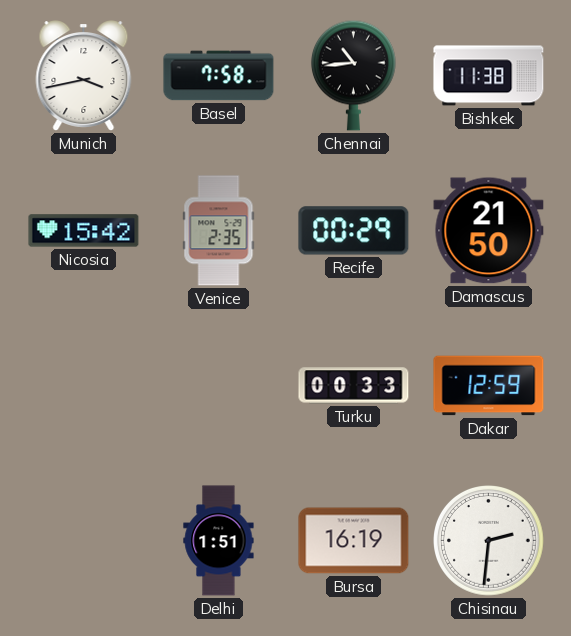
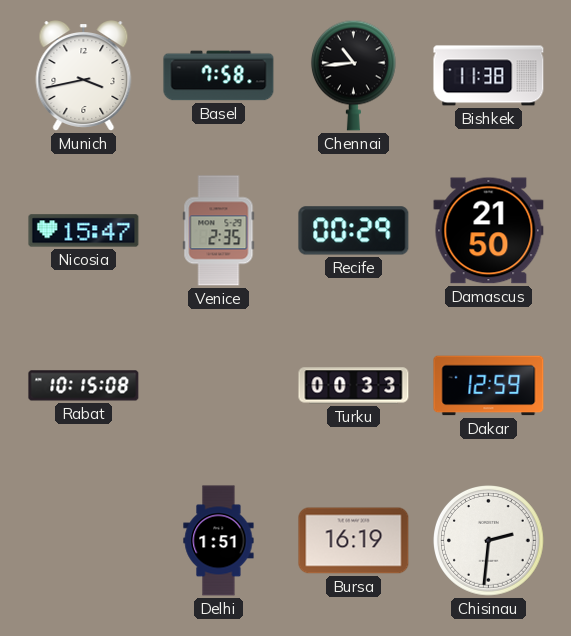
Nicosia: 15:42 -> 15:47
Rabat: none -> 10:15
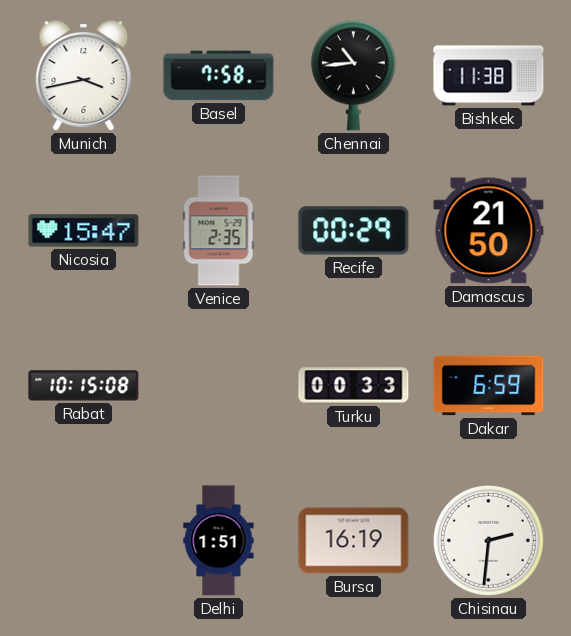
Dakar: 12:59 -> 6:59
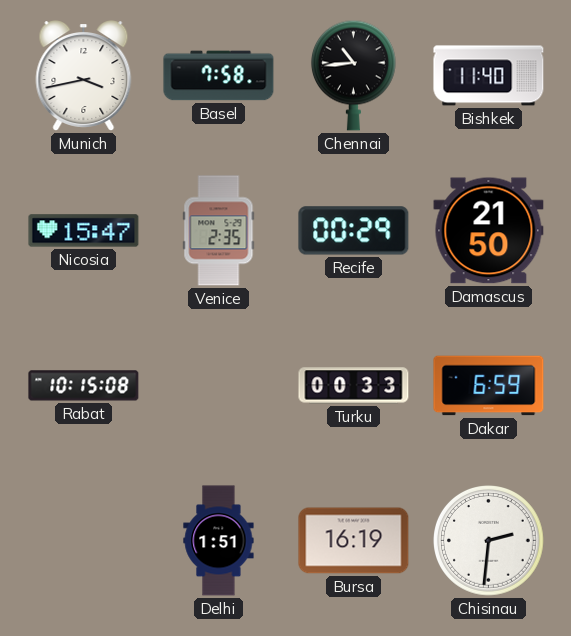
Bishkek: 11:38 -> 11:40
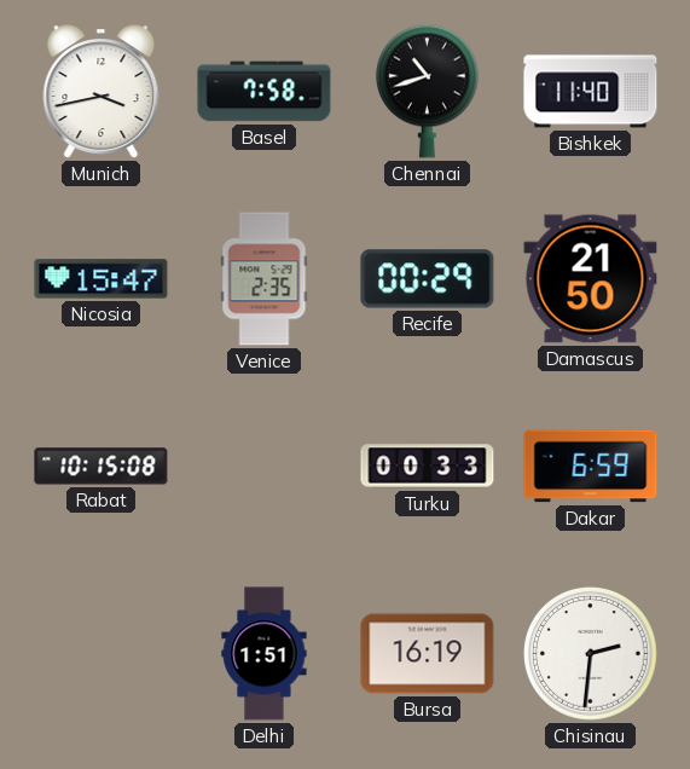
Chennai: 10:44 -> 10:42
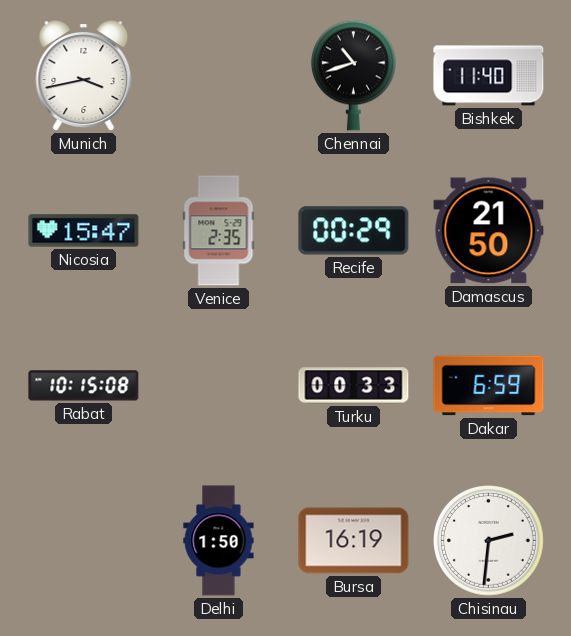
Basel: 7:58 -> none
Delhi: 1:51 -> 1:50
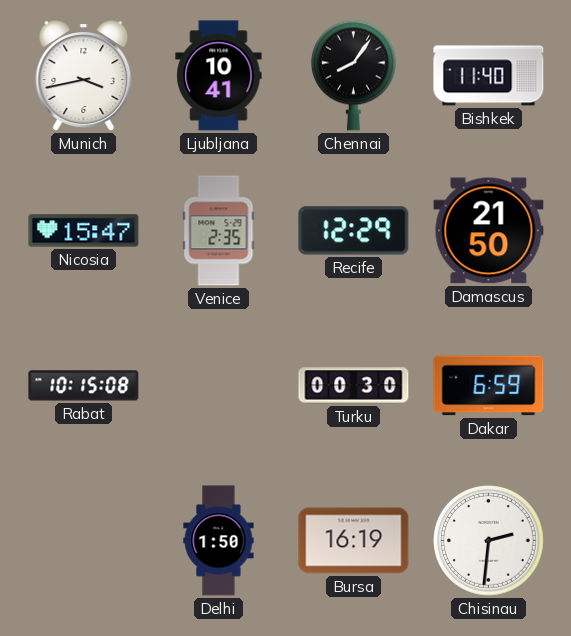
Ljubljana: none -> 10:41
Chennai: 10:42 -> 8:06
Recife: 00:29 -> 12:29
Turku: 00:33 -> 00:30
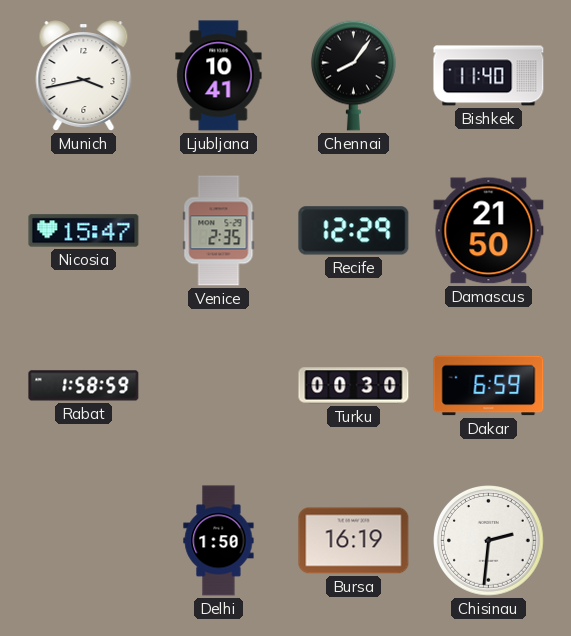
Rabat: 10:15 -> 1:58
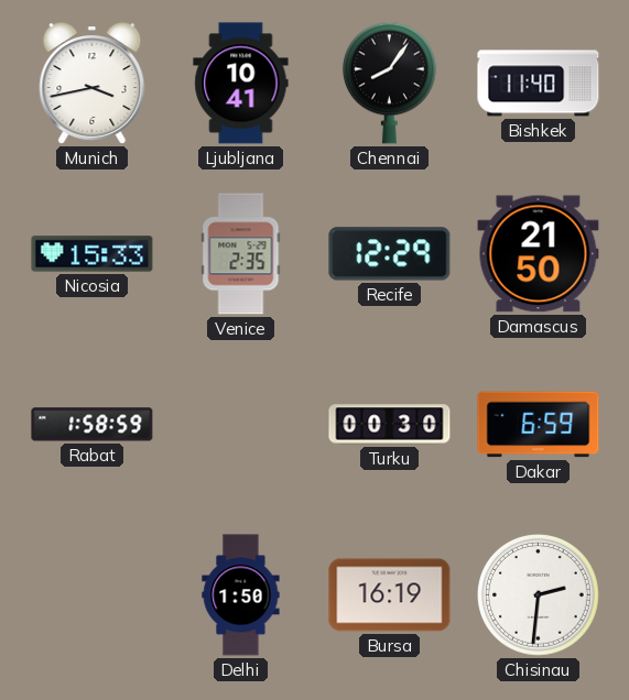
Nicosia: 15:47 -> 15:33
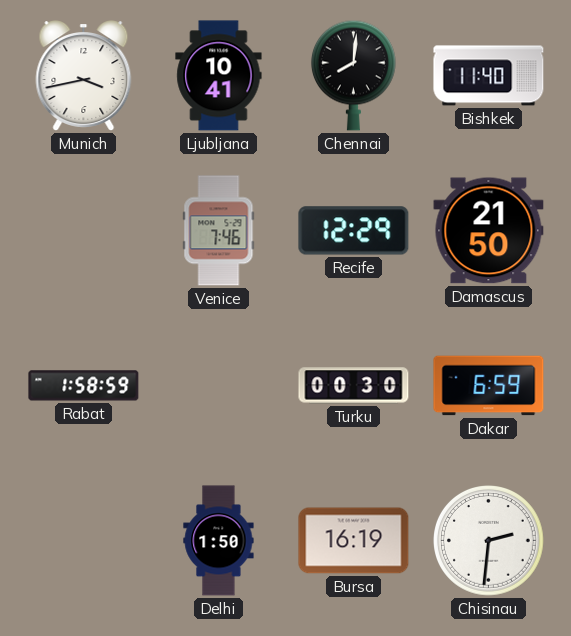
Chennai: 8:06 -> 8:01
Nicosia: 15:33 -> none
Venice: 2:35 -> 7:46
